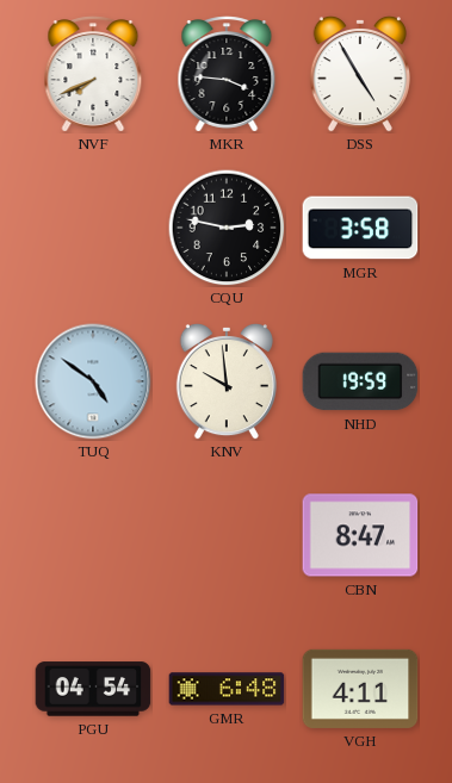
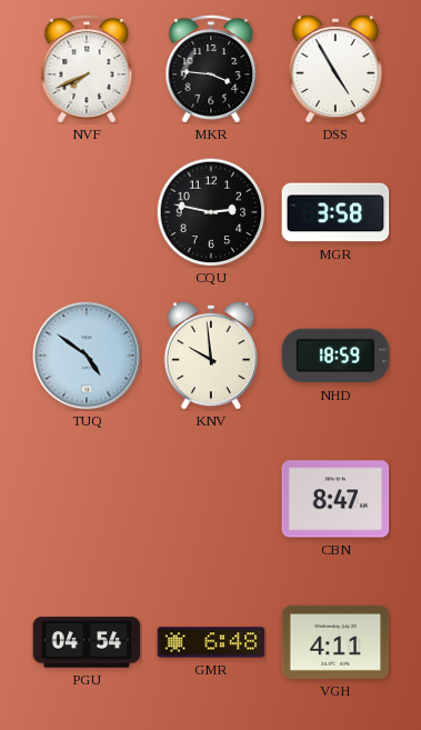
NHD: 19:59 -> 18:59
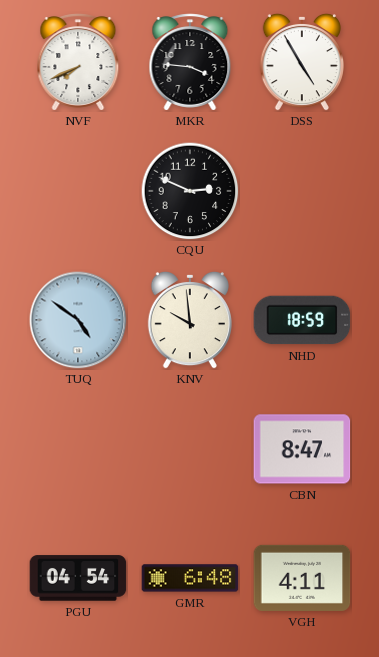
CQU: 2:47 -> 2:49
MGR: 3:58 -> none
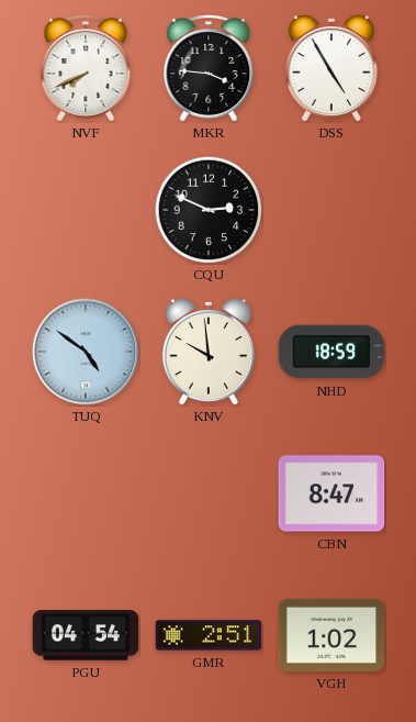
GMR: 6:48 -> 2:51
VGH: 4:11 -> 1:02
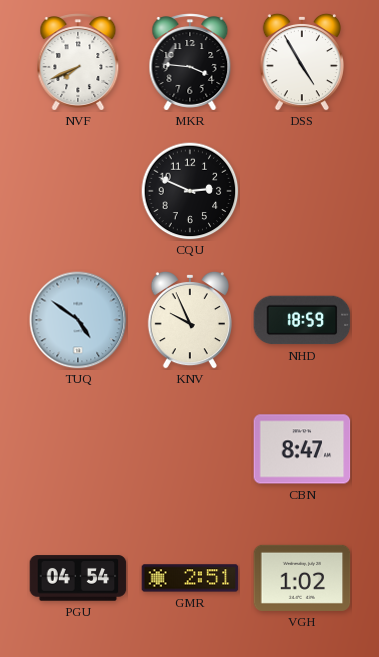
KNV: 9:59 -> 9:56
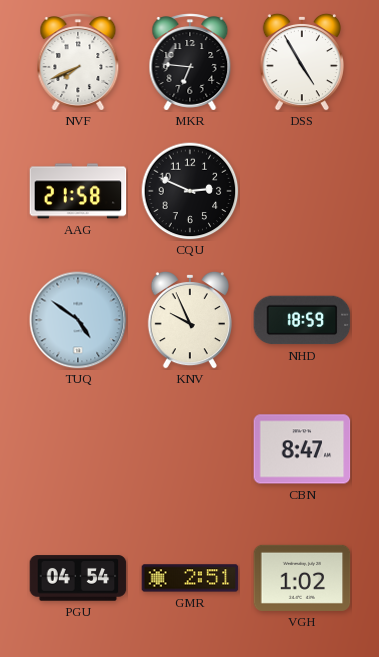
MKR: 3:46 -> 6:46
AAG: none -> 21:58
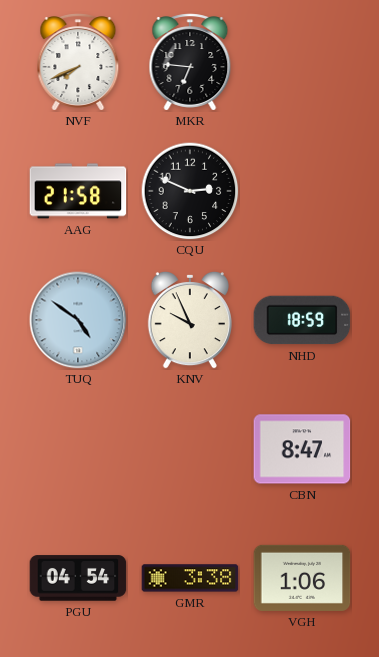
DSS: 4:55 -> none
GMR: 2:51 -> 3:38
VGH: 1:02 -> 1:06
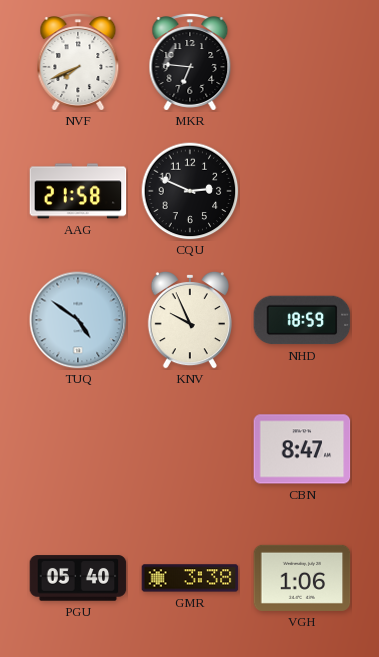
PGU: 04:54 -> 05:40
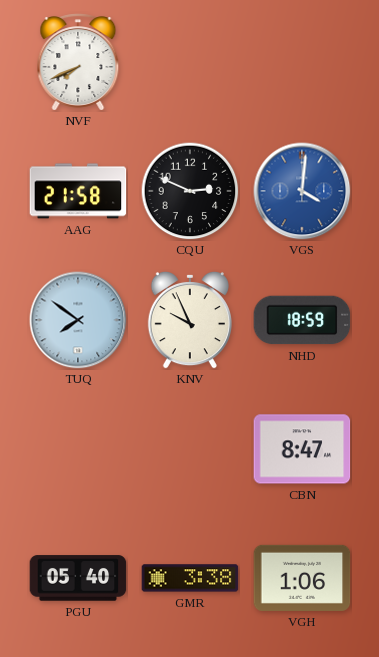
MKR: 6:46 -> none
VGS: none -> 4:01
TUQ: 4:51 -> 7:51
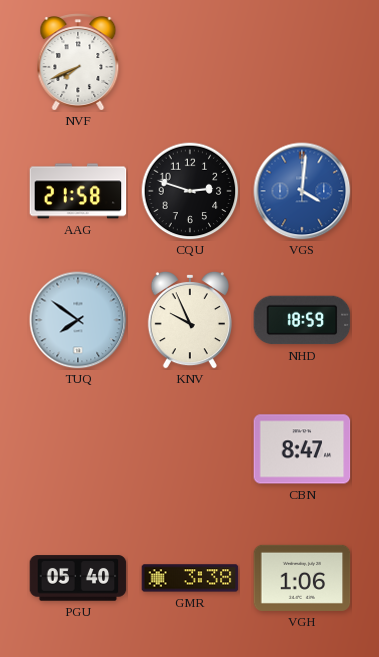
CQU: 2:49 -> 2:48
